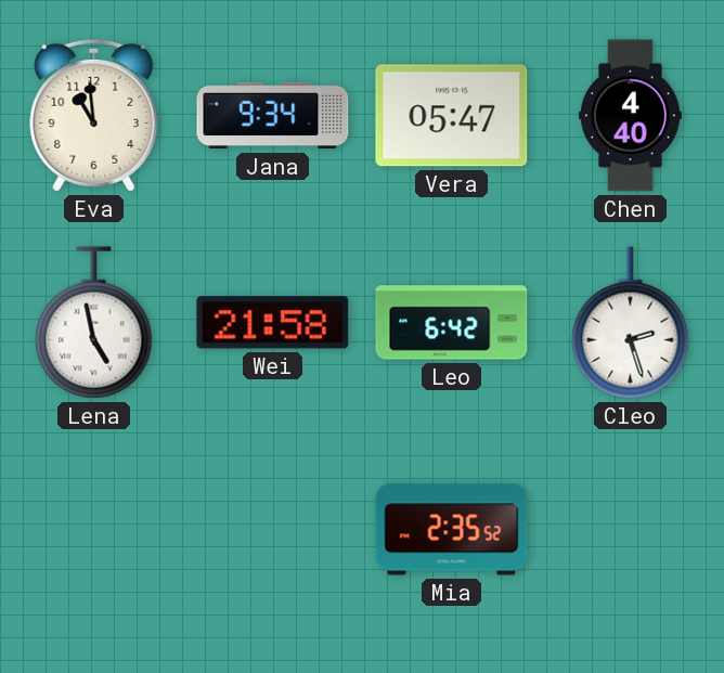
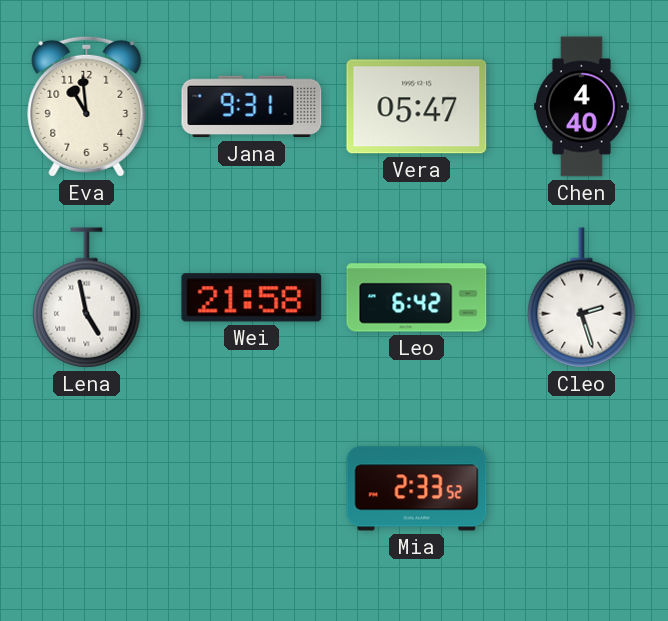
Jana: 9:34 -> 9:31
Mia: 2:35 -> 2:33
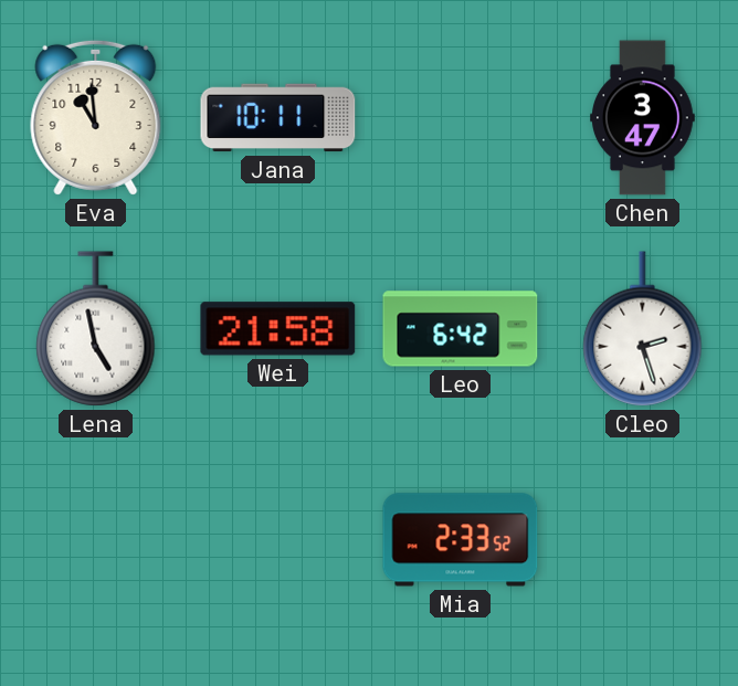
Jana: 9:31 -> 10:11
Vera: 05:47 -> none
Chen: 4:40 -> 3:47
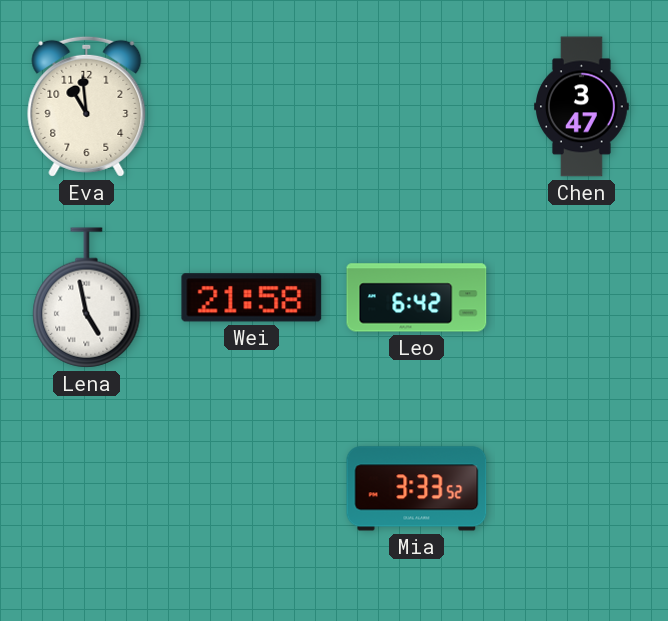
Jana: 10:11 -> none
Cleo: 2:27 -> none
Mia: 2:33 -> 3:33
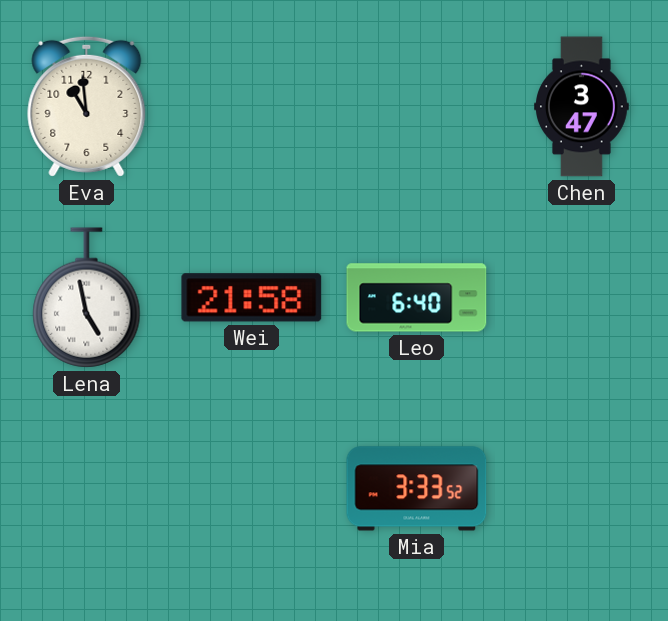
Leo: 6:42 -> 6:40
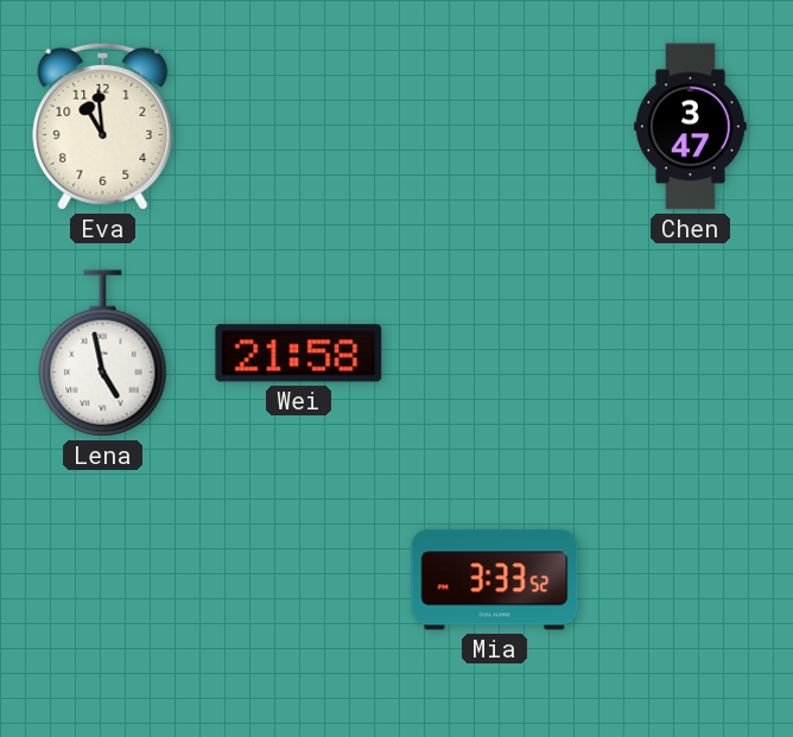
Leo: 6:40 -> none
